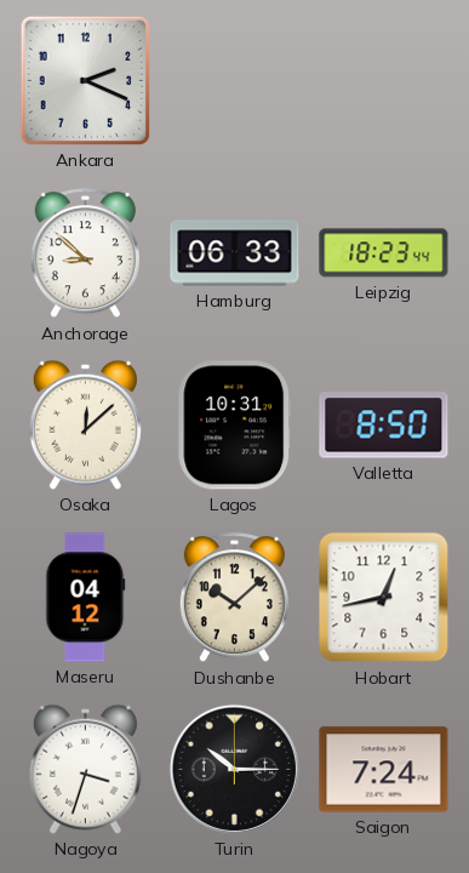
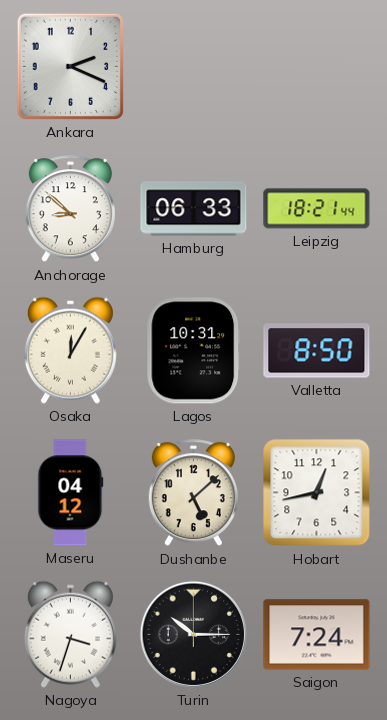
Leipzig: 18:23 -> 18:21
Osaka: 12:08 -> 12:05
Dushanbe: 10:08 -> 5:08
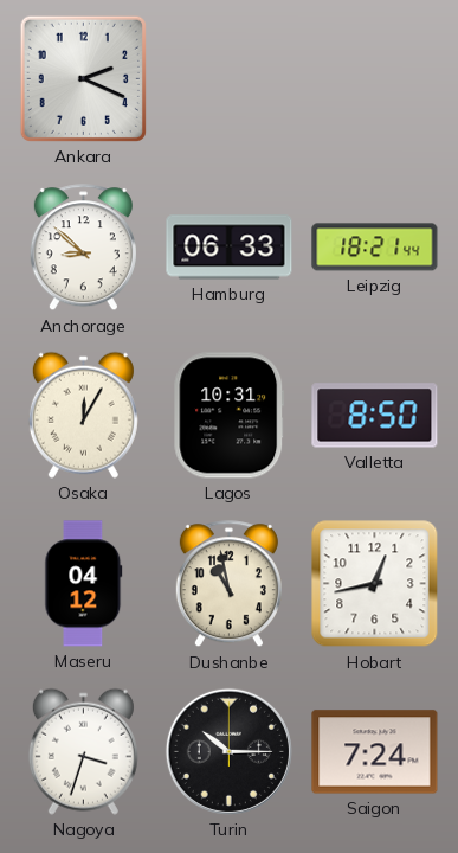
Dushanbe: 5:08 -> 10:58
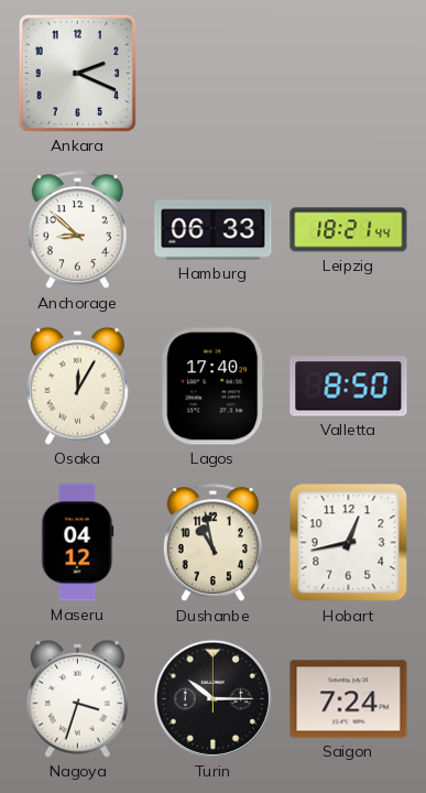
Lagos: 10:31 -> 17:40
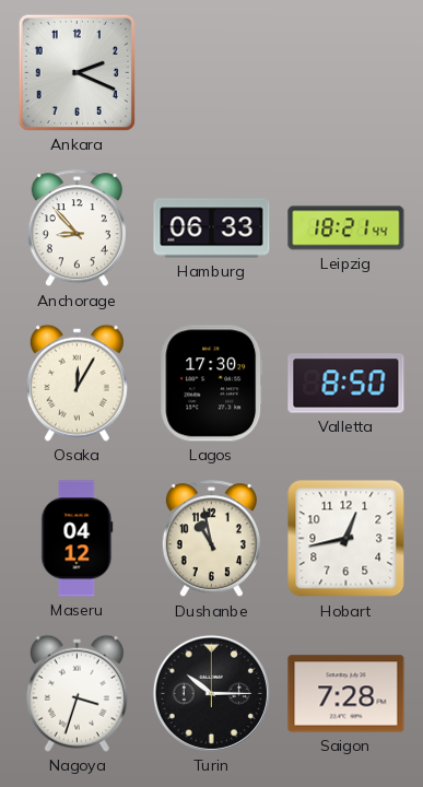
Anchorage: 8:52 -> 8:53
Lagos: 17:40 -> 17:30
Saigon: 7:24 -> 7:28
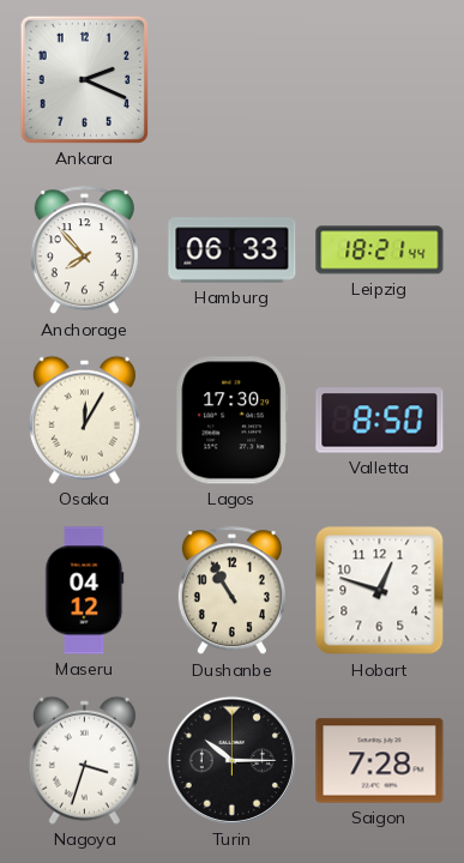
Anchorage: 8:53 -> 7:53
Dushanbe: 10:58 -> 10:55
Hobart: 12:43 -> 12:48
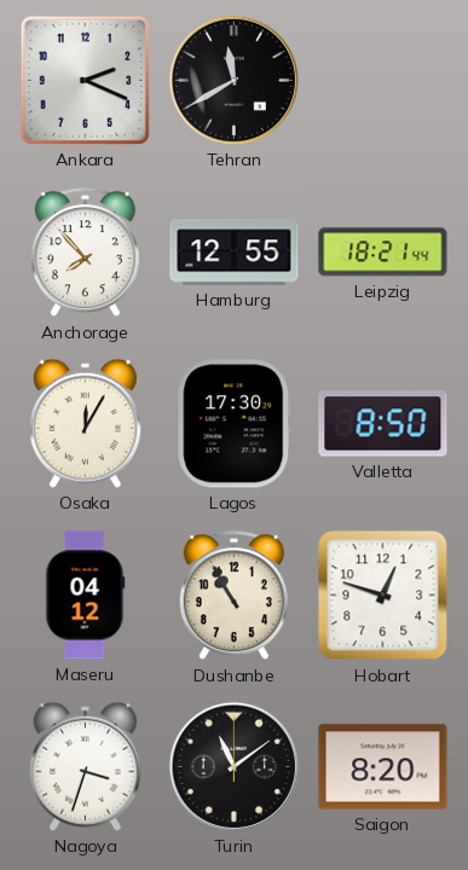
Tehran: none -> 11:40
Hamburg: 06:33 -> 12:55
Turin: 10:15 -> 11:09
Saigon: 7:28 -> 8:20
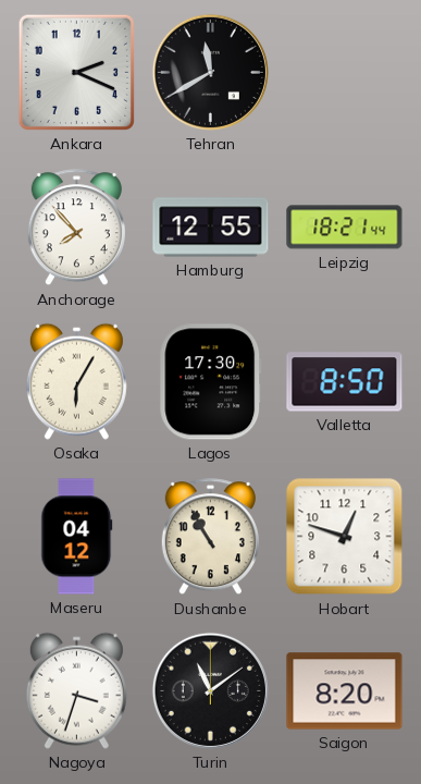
Osaka: 12:05 -> 6:05
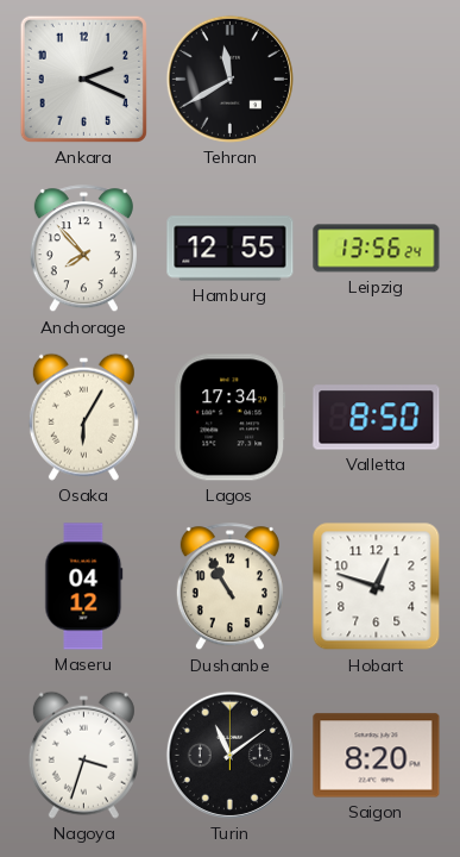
Leipzig: 18:21 -> 13:56
Lagos: 17:30 -> 17:34
